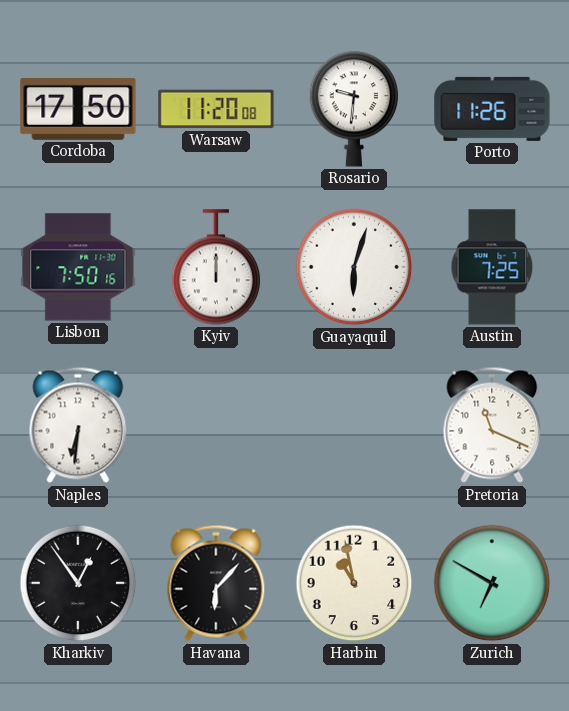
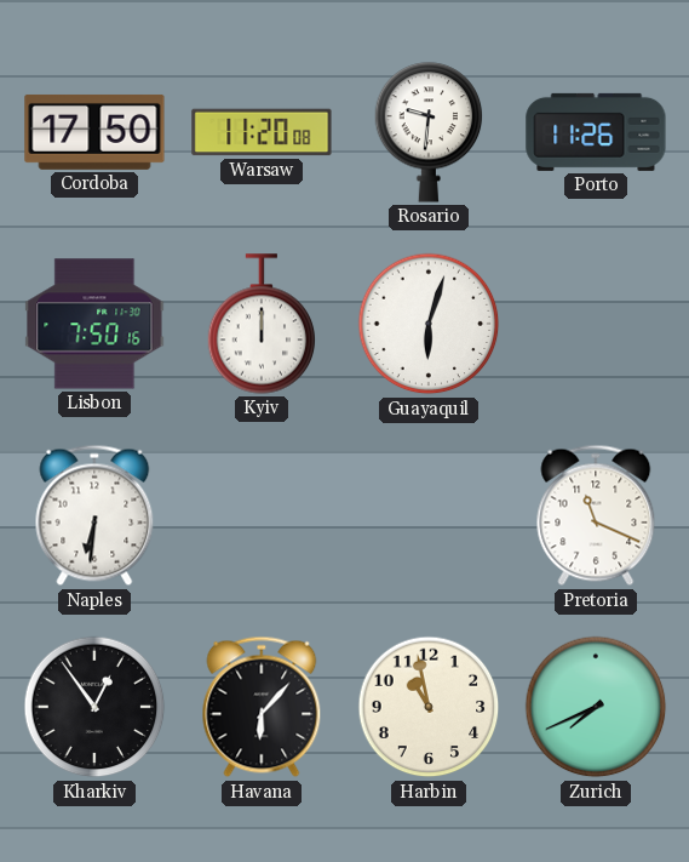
Austin: 7:25 -> none
Zurich: 6:50 -> 7:41
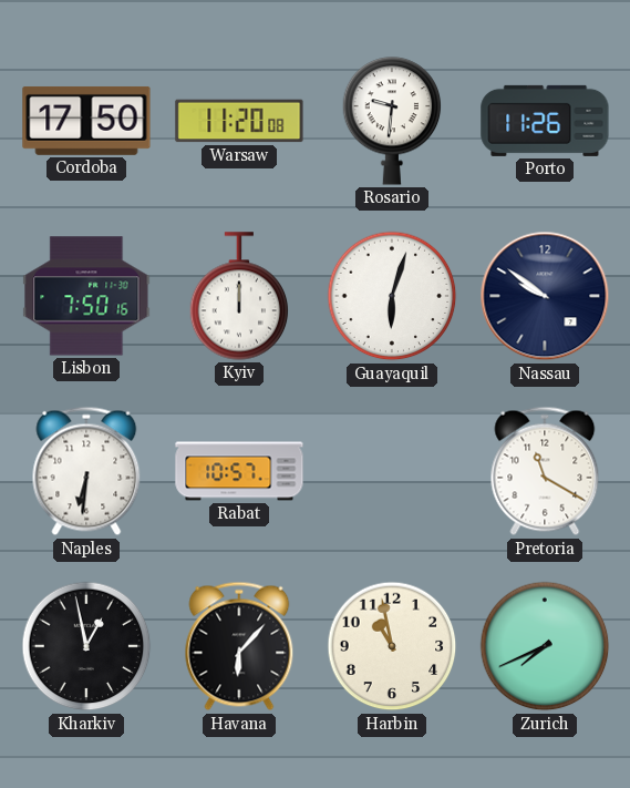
Nassau: none -> 9:51
Rabat: none -> 10:57
Pretoria: 11:19 -> 11:20
Kharkiv: 12:54 -> 12:58
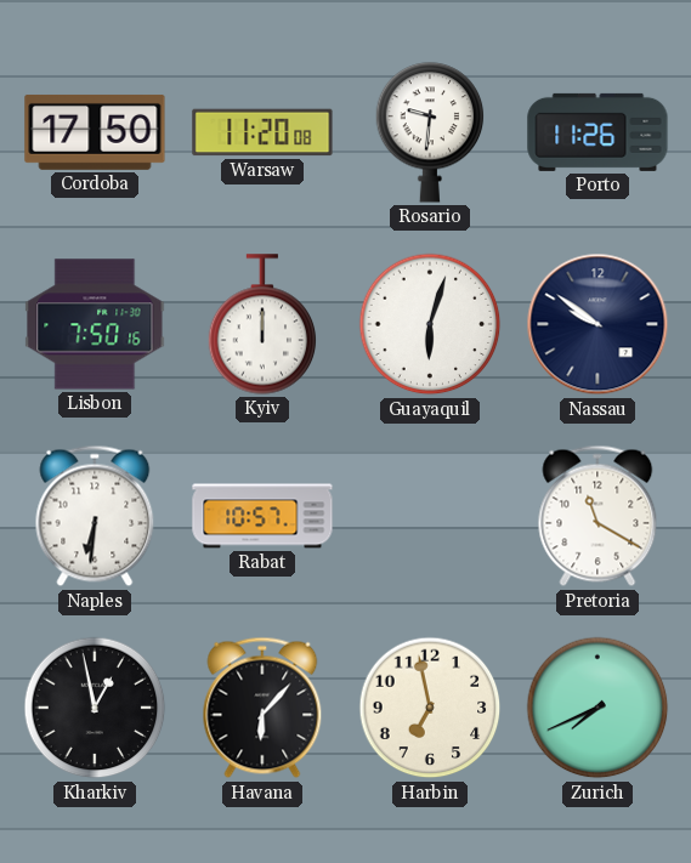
Harbin: 10:58 -> 6:58
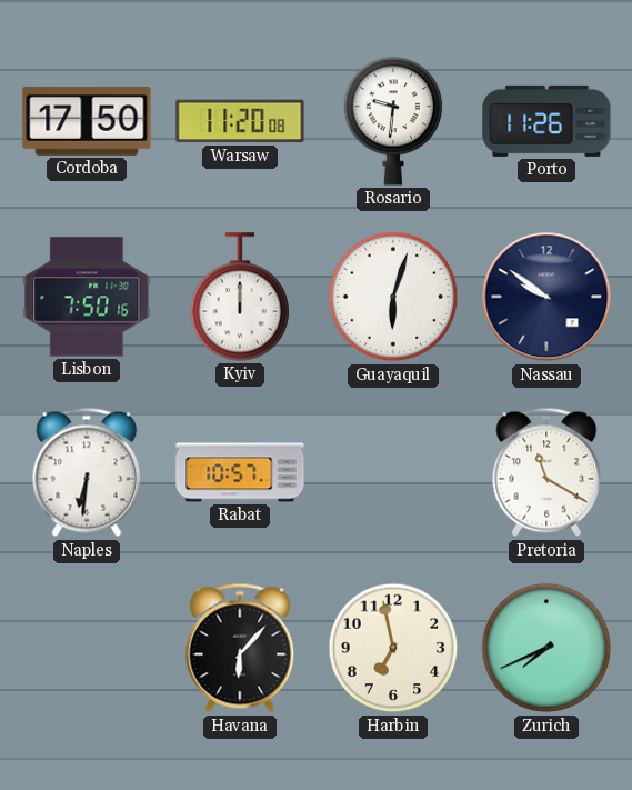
Kharkiv: 12:58 -> none
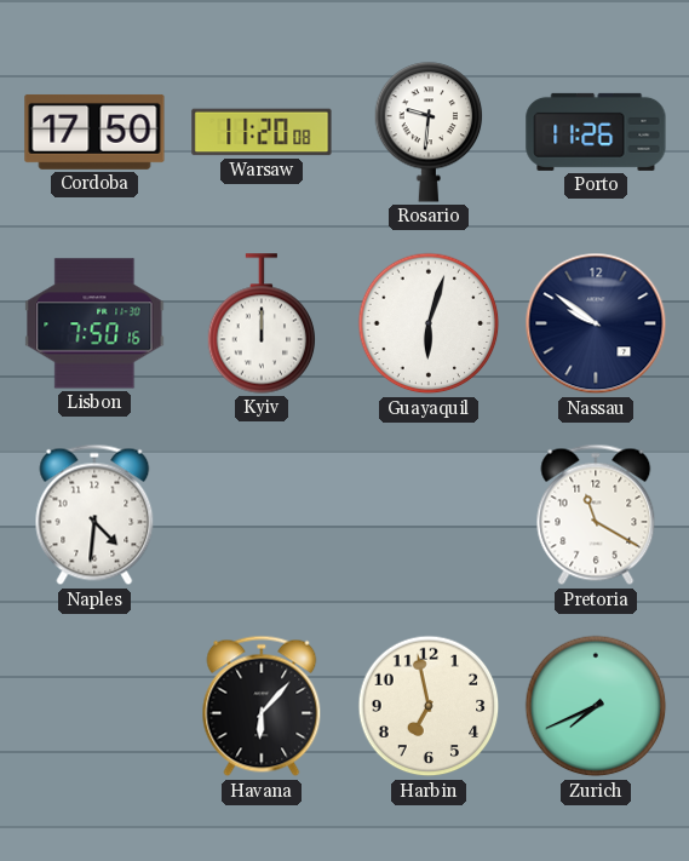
Naples: 6:31 -> 4:31
Rabat: 10:57 -> none
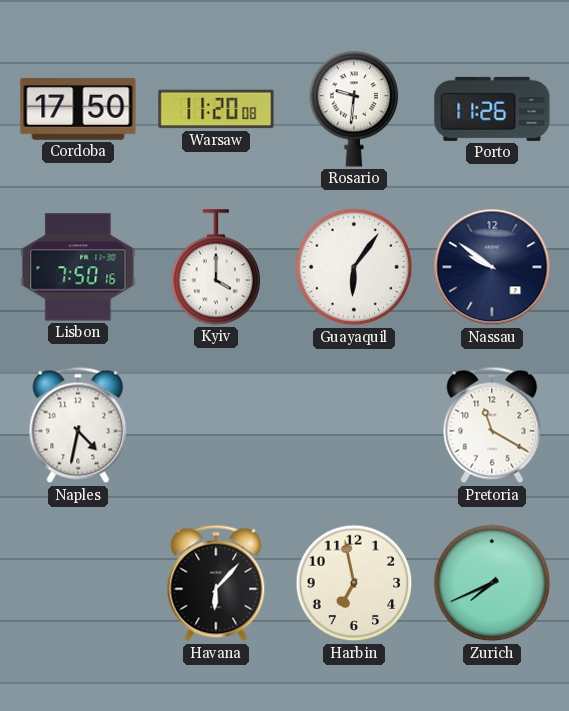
Kyiv: 12:00 -> 4:00
Guayaquil: 6:03 -> 6:06
Naples: 4:31 -> 4:32
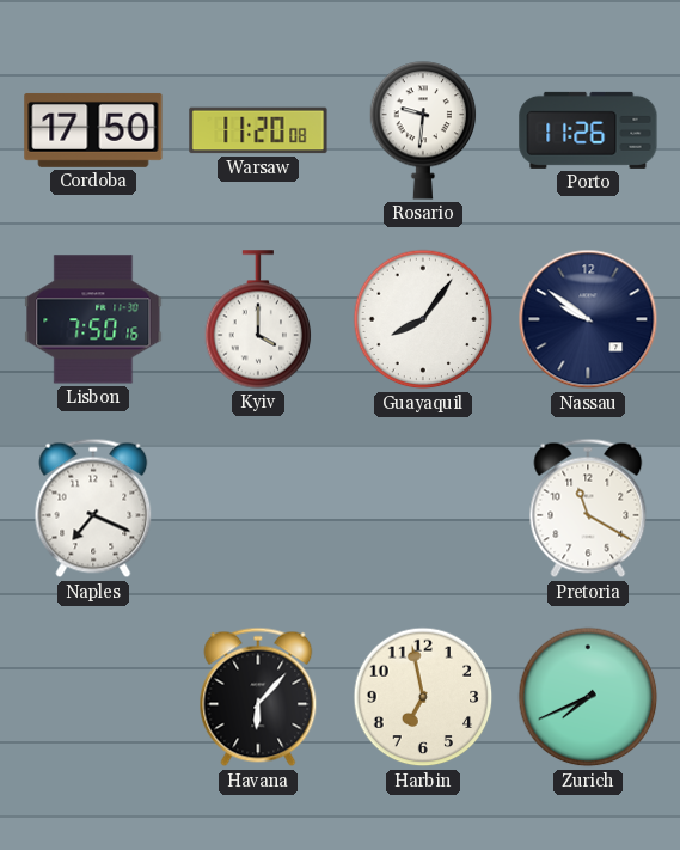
Guayaquil: 6:06 -> 8:06
Naples: 4:32 -> 7:19
